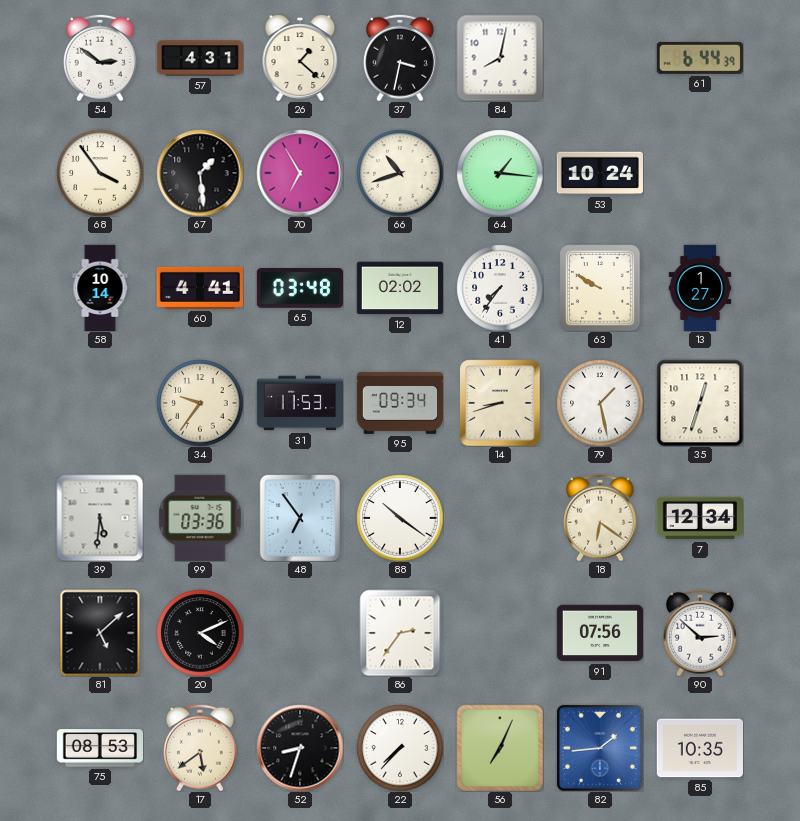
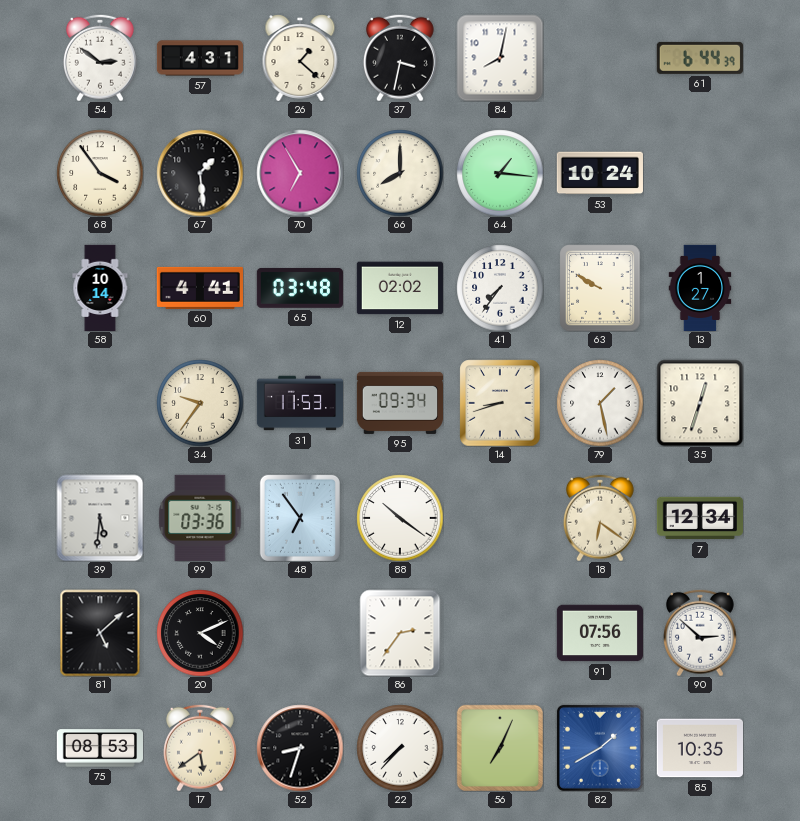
66: 10:42 -> 8:00
82: 1:44 -> 1:40
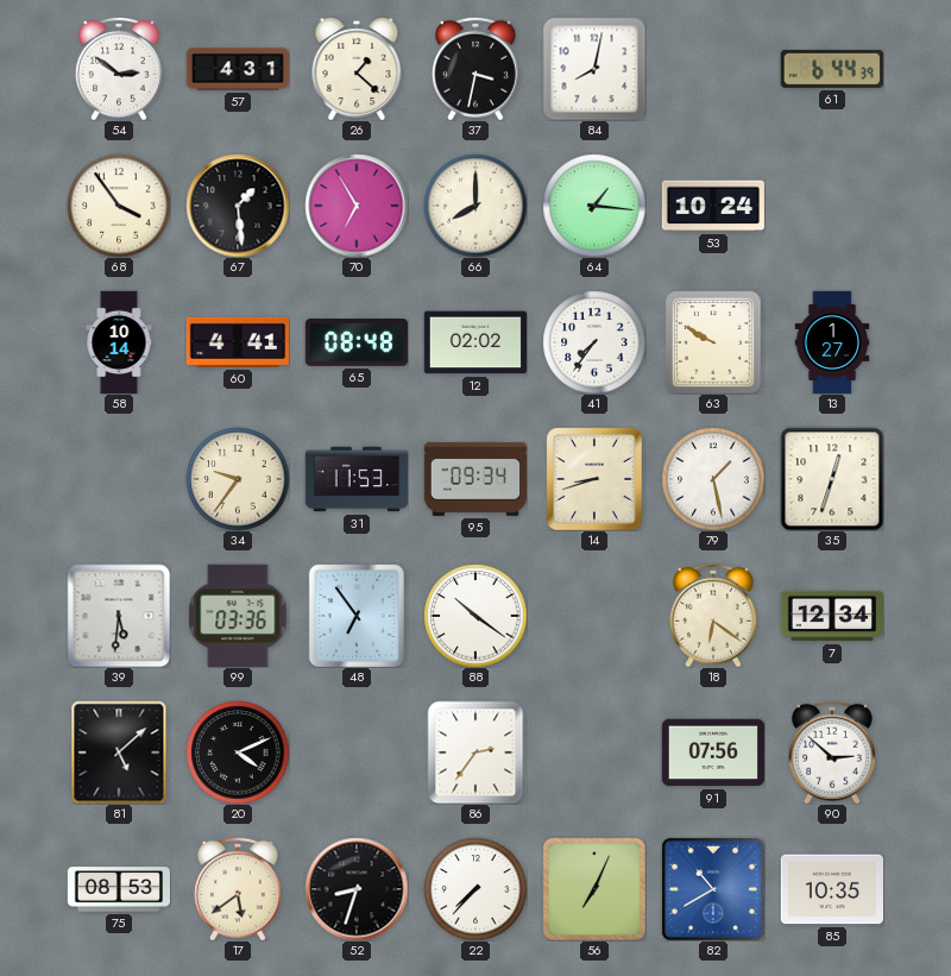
65: 03:48 -> 08:48
82: 1:40 -> 10:40
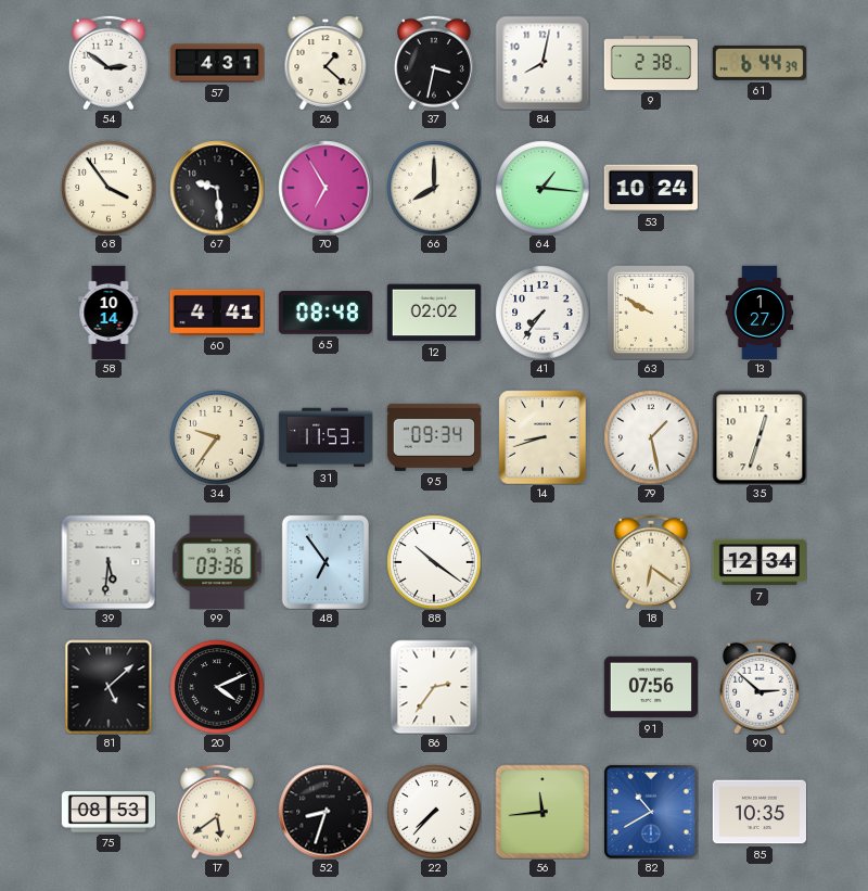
9: none -> 2:38
67: 1:29 -> 9:29
56: 7:04 -> 11:44
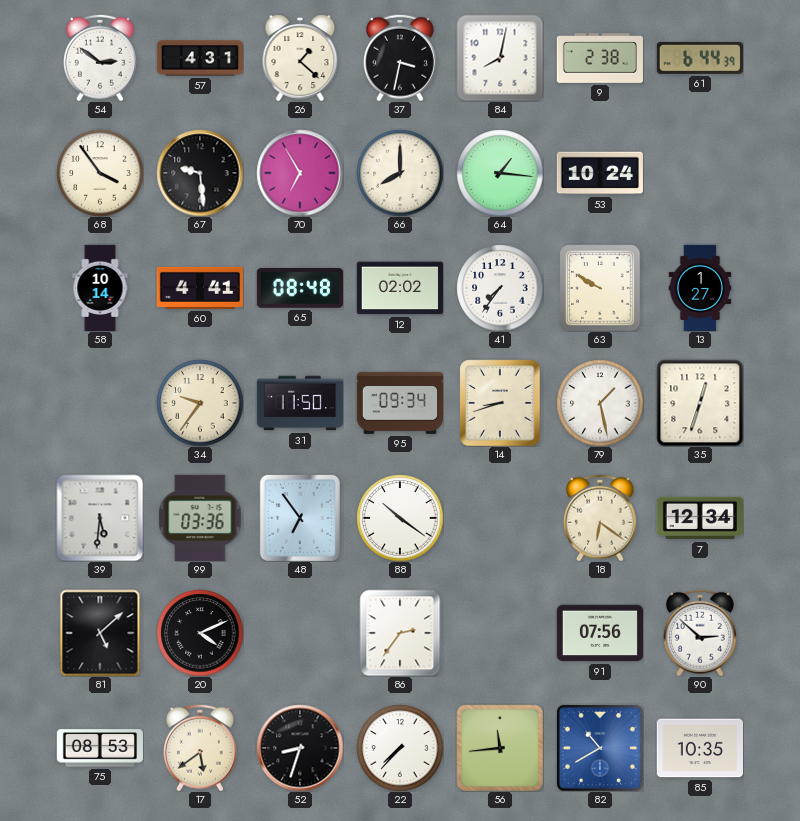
31: 11:53 -> 11:50
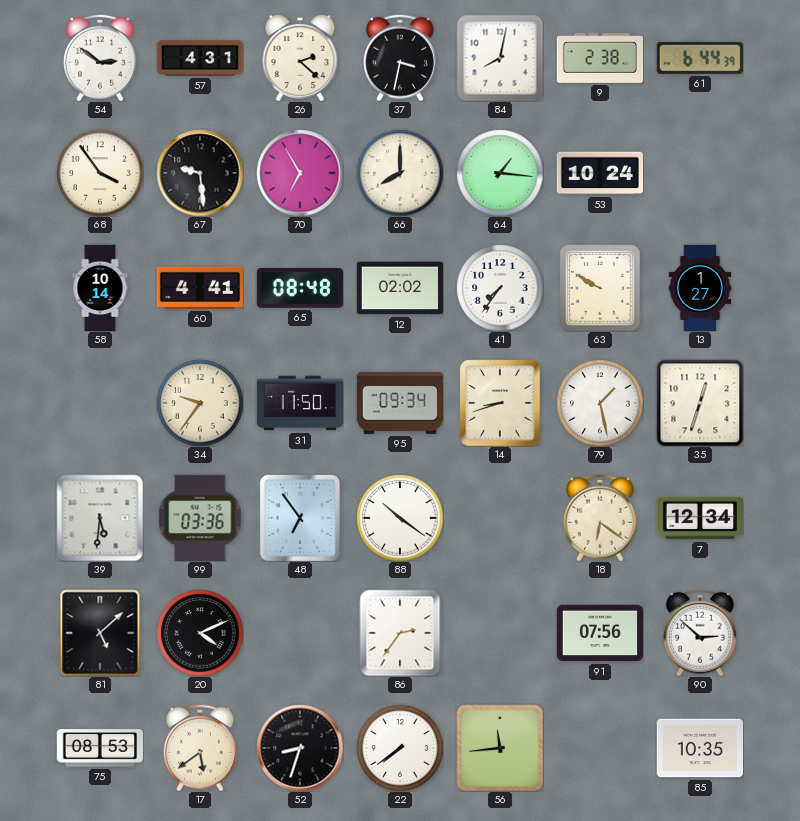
26: 1:22 -> 2:22
22: 7:37 -> 7:39
82: 10:40 -> none
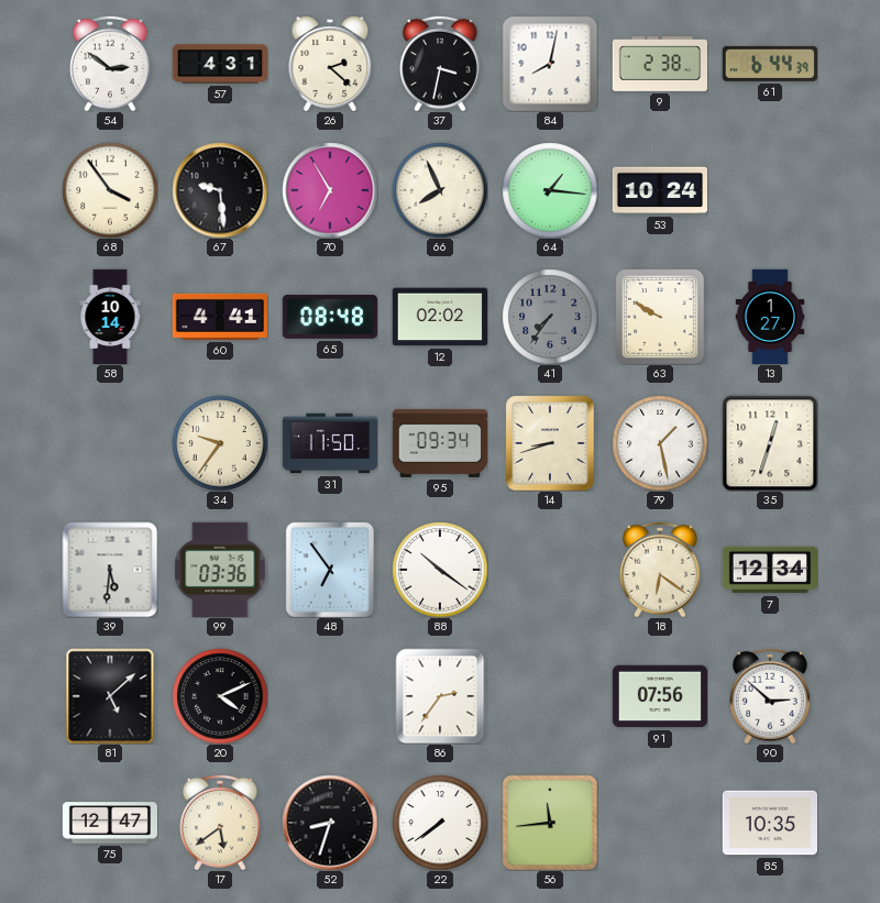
66: 8:00 -> 7:56
41 dial: white -> grey
75: 08:53 -> 12:47
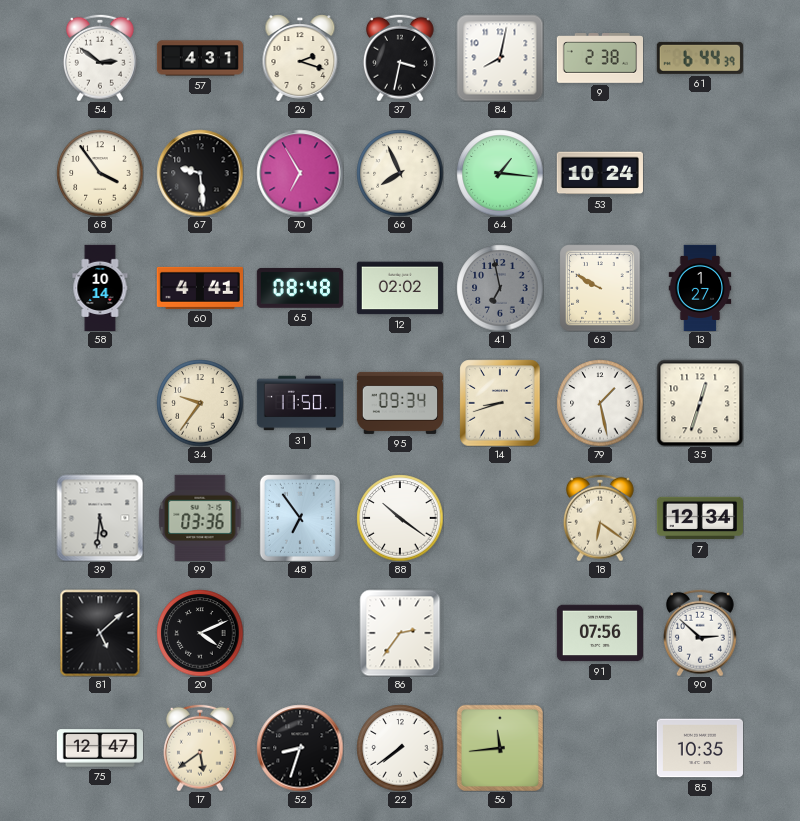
26: 2:22 -> 2:18
41: 7:36 -> 6:58
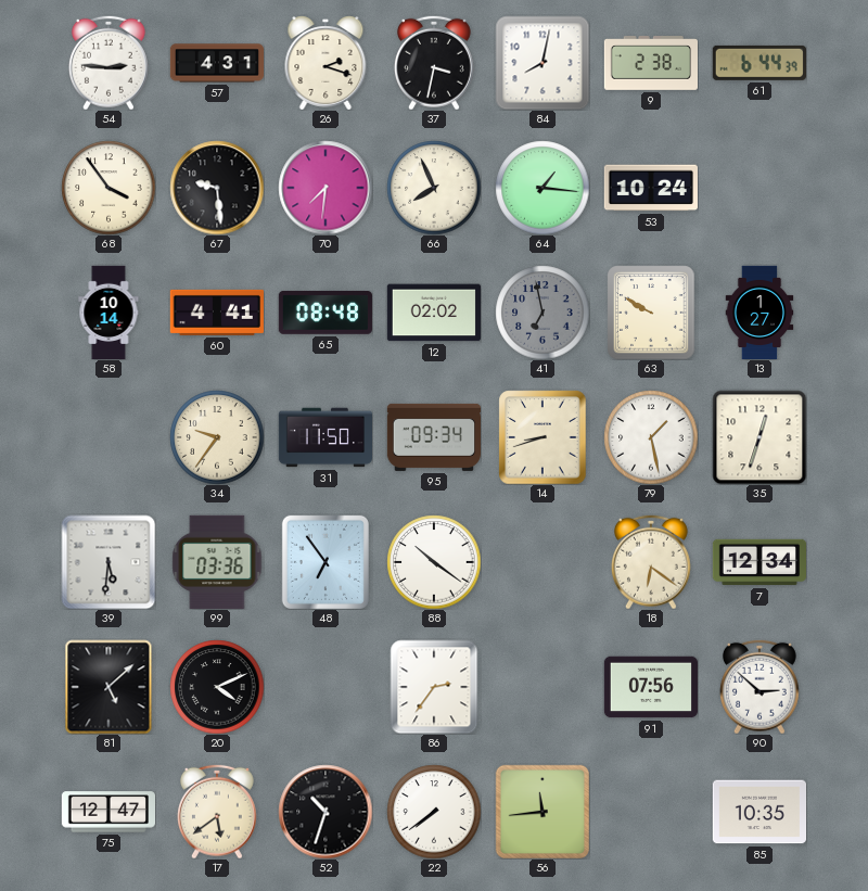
54: 2:51 -> 2:46
70: 6:55 -> 7:31
52: 8:33 -> 10:33
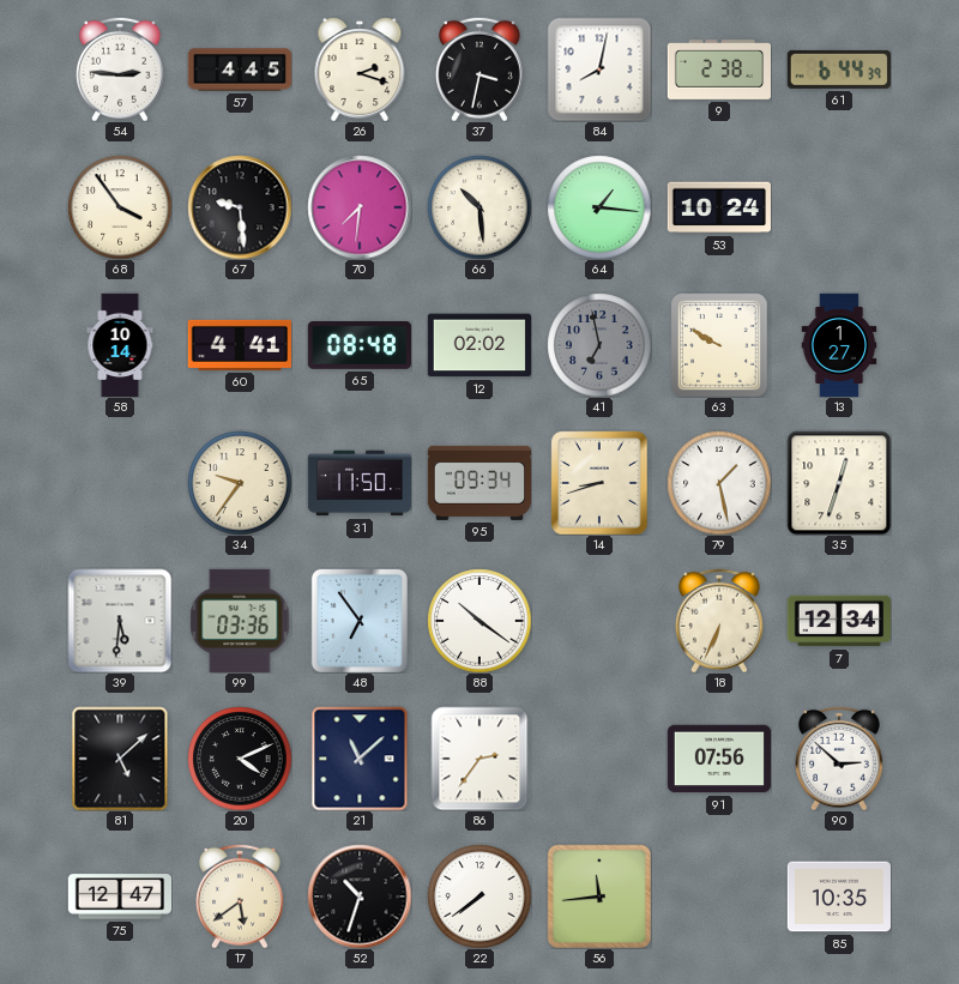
57: 4:31 -> 4:45
66: 7:56 -> 10:29
18: 6:21 -> 6:34
21: none -> 11:08
